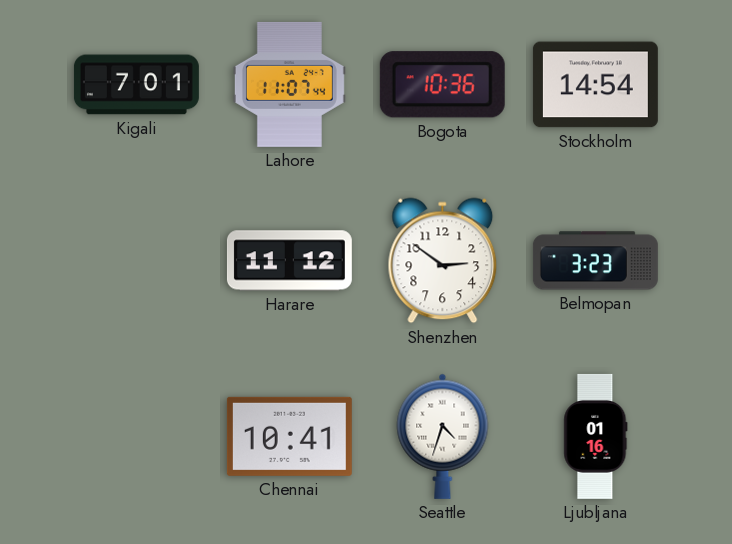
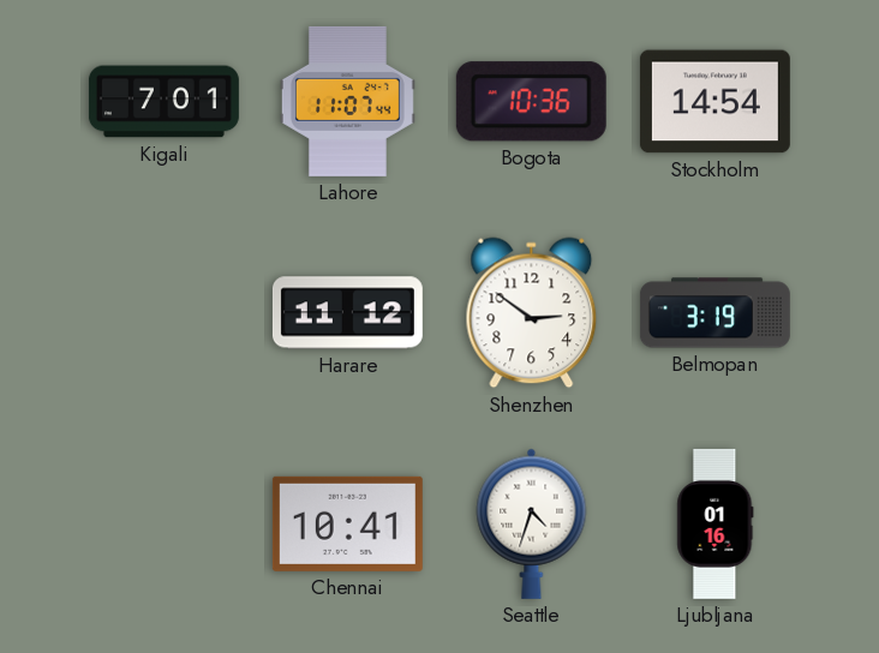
Belmopan: 3:23 -> 3:19
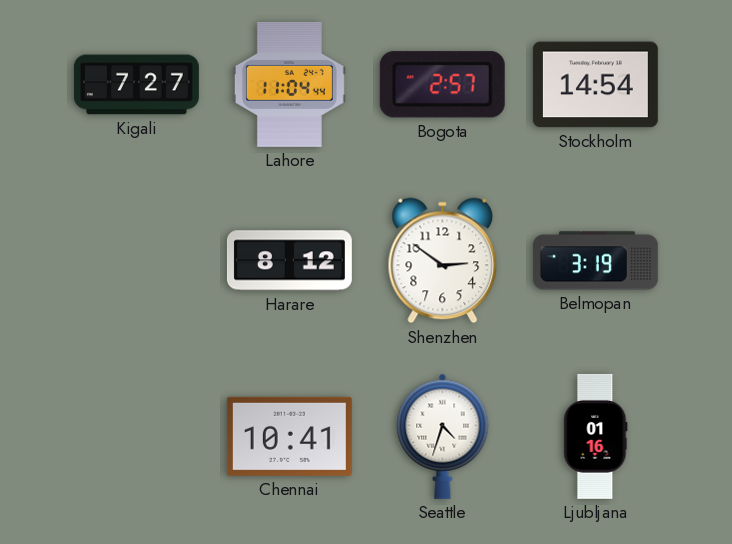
Kigali: 7:01 -> 7:27
Lahore: 11:07 -> 11:04
Bogota: 10:36 -> 2:57
Harare: 11:12 -> 8:12
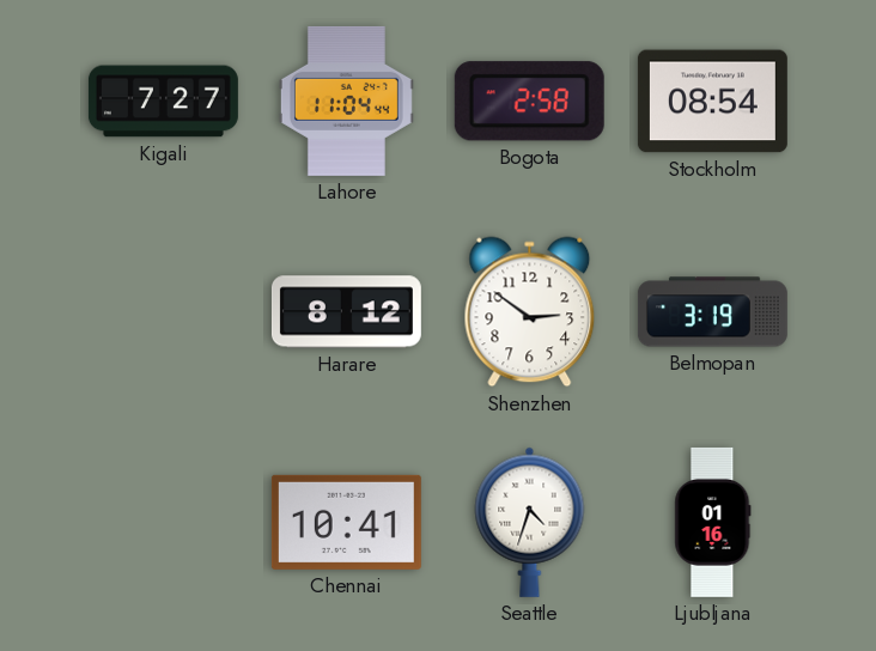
Bogota: 2:57 -> 2:58
Stockholm: 14:54 -> 08:54
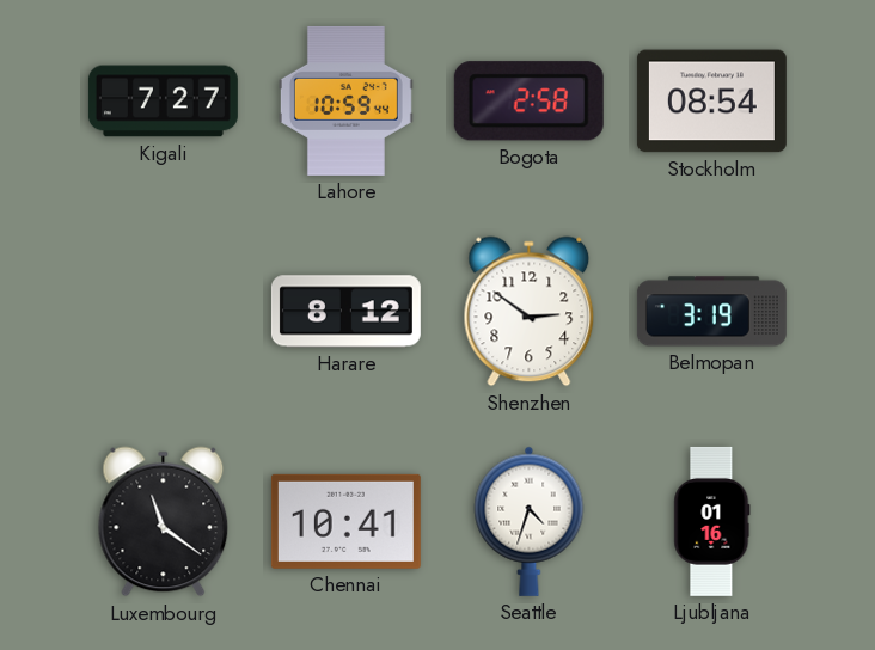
Lahore: 11:04 -> 10:59
Luxembourg: none -> 11:21
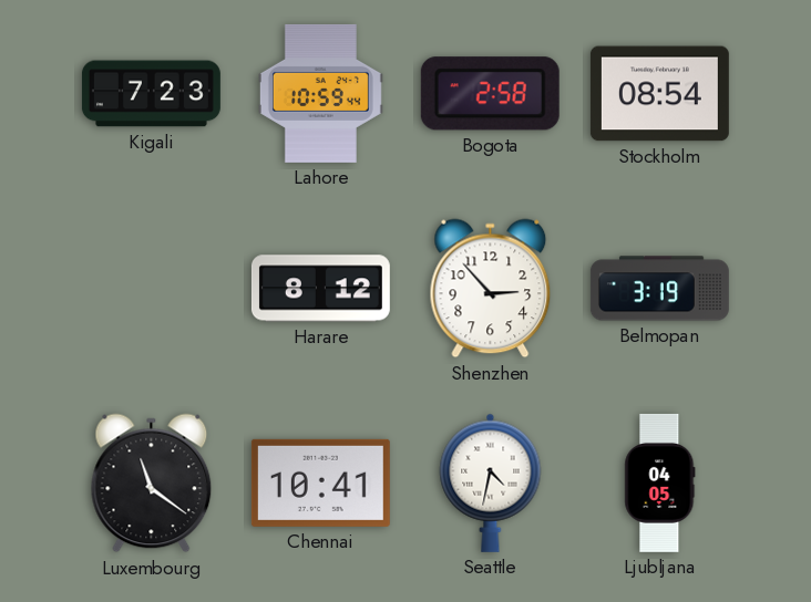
Kigali: 7:27 -> 7:23
Shenzhen: 2:51 -> 2:53
Seattle: 4:33 -> 4:32
Ljubljana: 01:16 -> 04:05
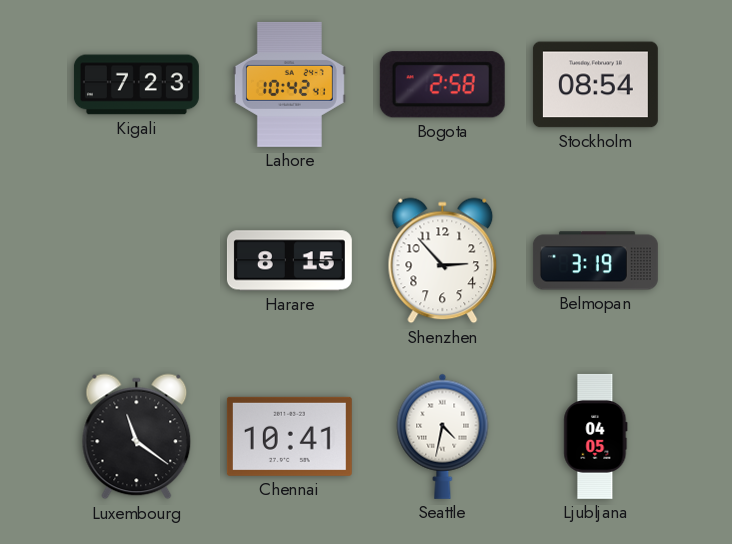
Lahore: 10:59 -> 10:42
Harare: 8:12 -> 8:15
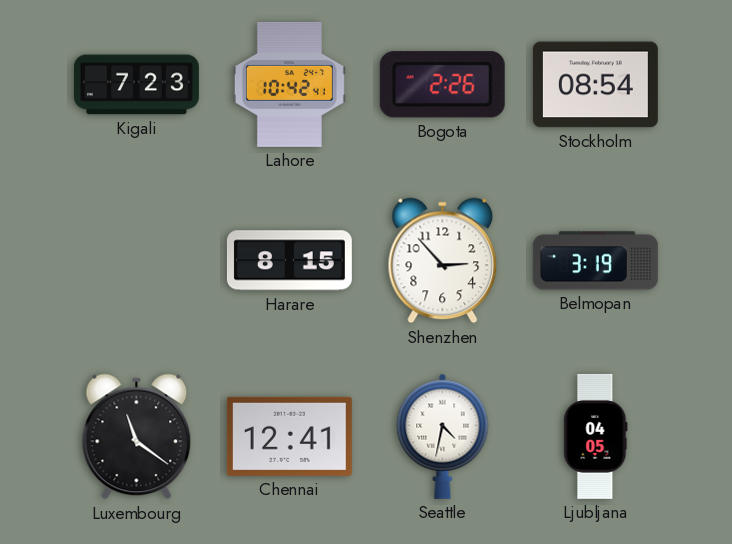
Bogota: 2:58 -> 2:26
Chennai: 10:41 -> 12:41
